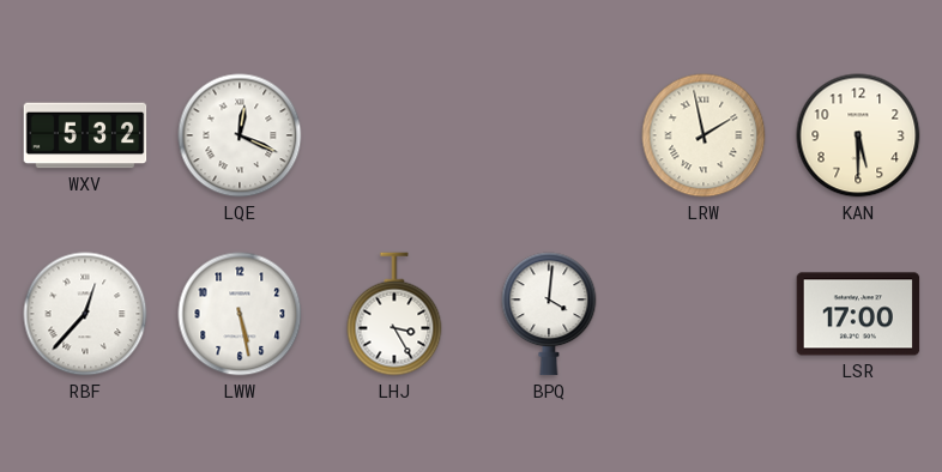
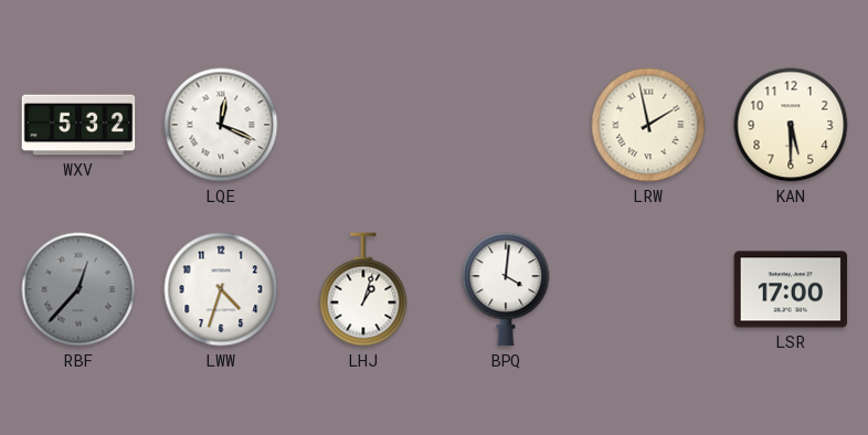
RBF dial: white -> grey
LWW: 5:28 -> 4:33
LHJ: 3:25 -> 1:03
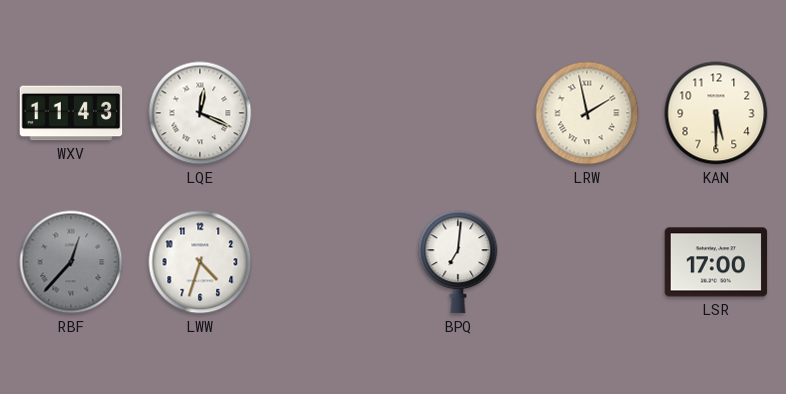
WXV: 5:32 -> 11:43
LHJ: 1:03 -> none
BPQ: 4:01 -> 7:01
